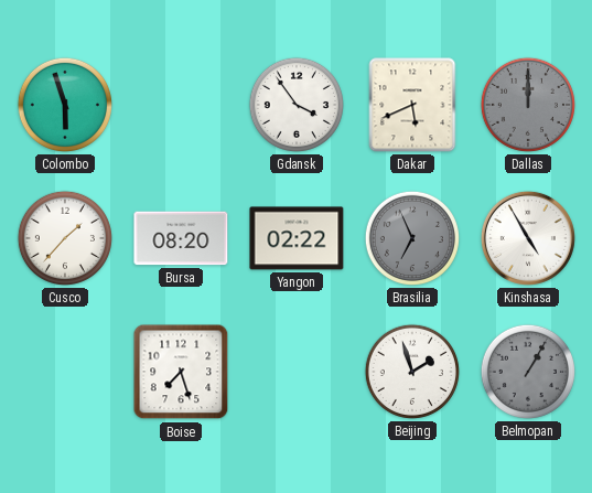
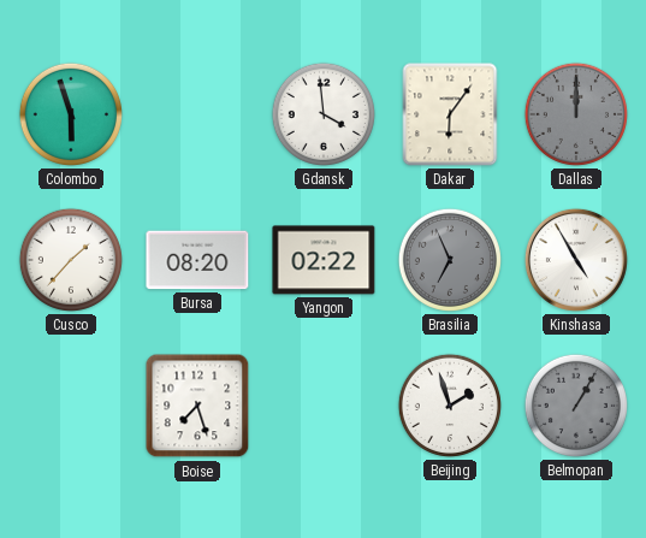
Gdansk: 3:54 -> 3:59
Dakar: 5:41 -> 6:06
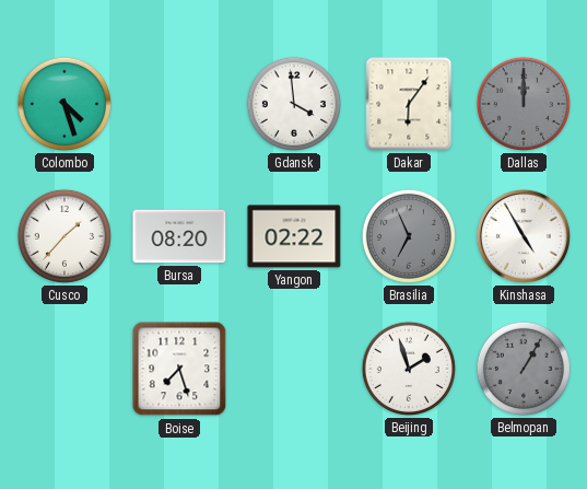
Colombo: 5:57 -> 4:27
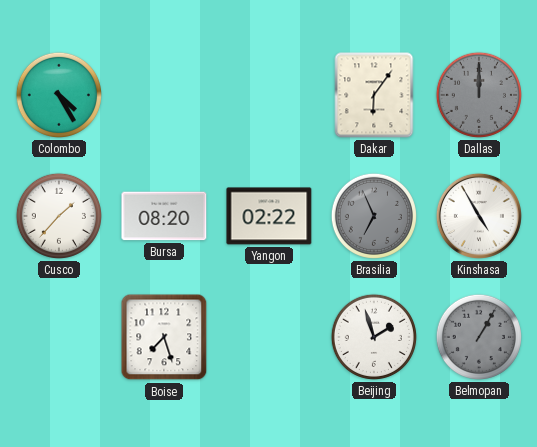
Colombo: 4:27 -> 4:25
Gdansk: 3:59 -> none
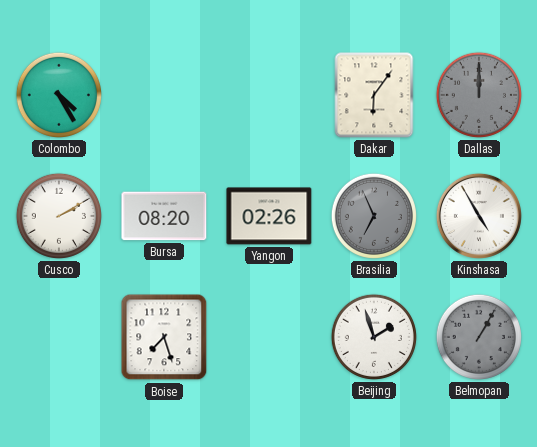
Cusco: 1:37 -> 2:10
Yangon: 02:22 -> 02:26
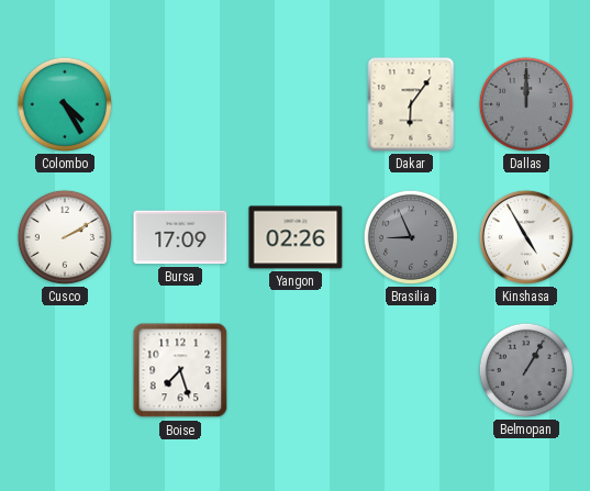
Bursa: 08:20 -> 17:09
Brasilia: 6:56 -> 8:56
Beijing: 1:57 -> none
